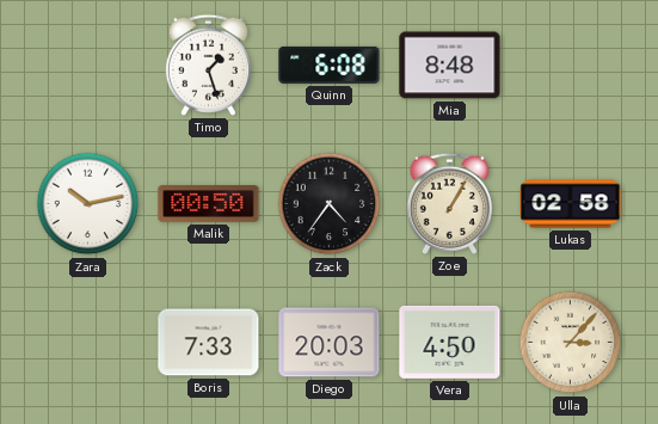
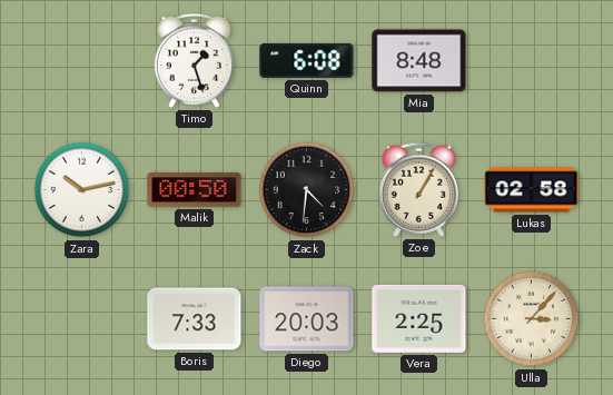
Zack: 4:36 -> 4:31
Vera: 4:50 -> 2:25
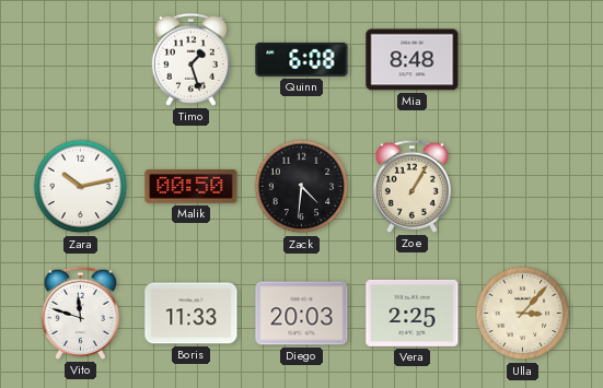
Lukas: 02:58 -> none
Vito: none -> 11:48
Boris: 7:33 -> 11:33
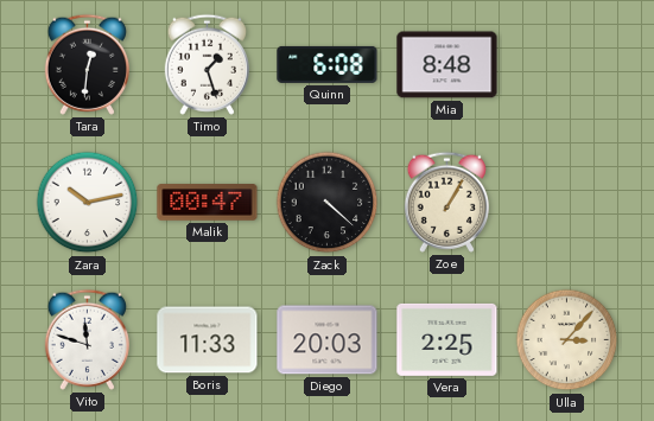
Tara: none -> 12:31
Malik: 00:50 -> 00:47
Zack: 4:31 -> 4:22
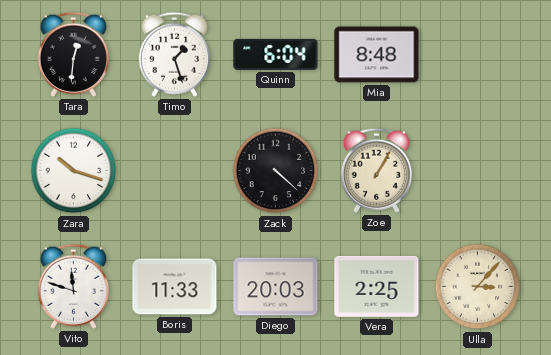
Quinn: 6:08 -> 6:04
Zara: 10:13 -> 10:18
Malik: 00:47 -> none
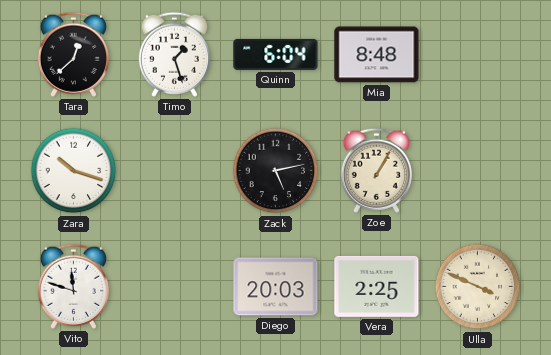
Tara: 12:31 -> 12:38
Zack: 4:22 -> 5:13
Boris: 11:33 -> none
Ulla: 3:07 -> 3:49
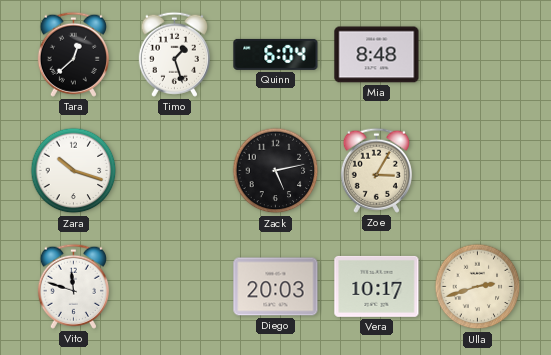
Zoe: 1:05 -> 3:05
Vera: 2:25 -> 10:17
Ulla: 3:49 -> 2:42
